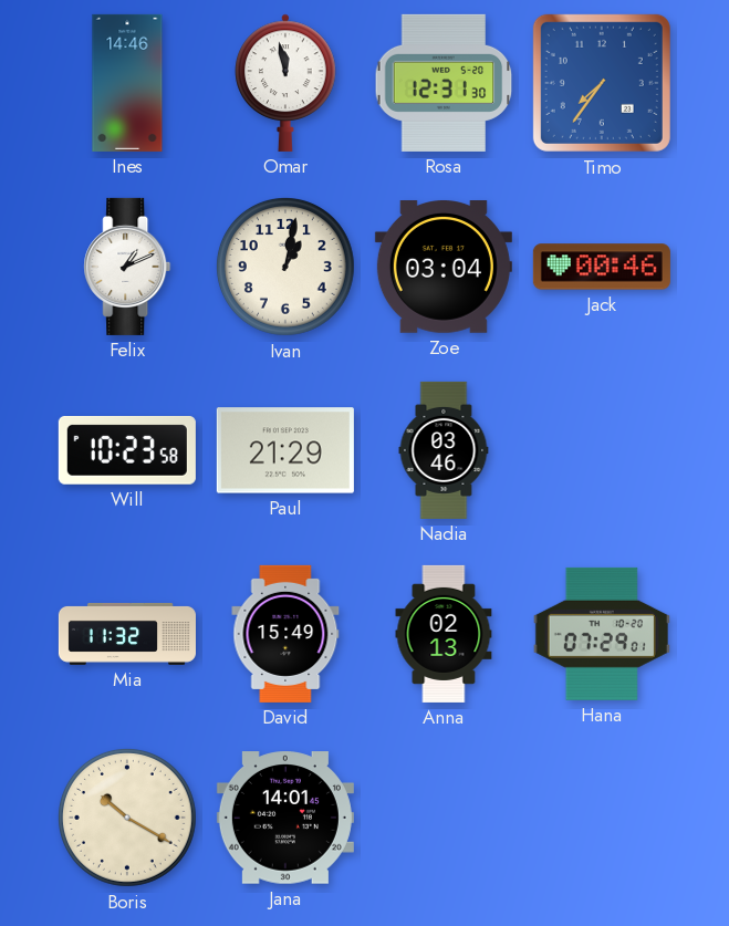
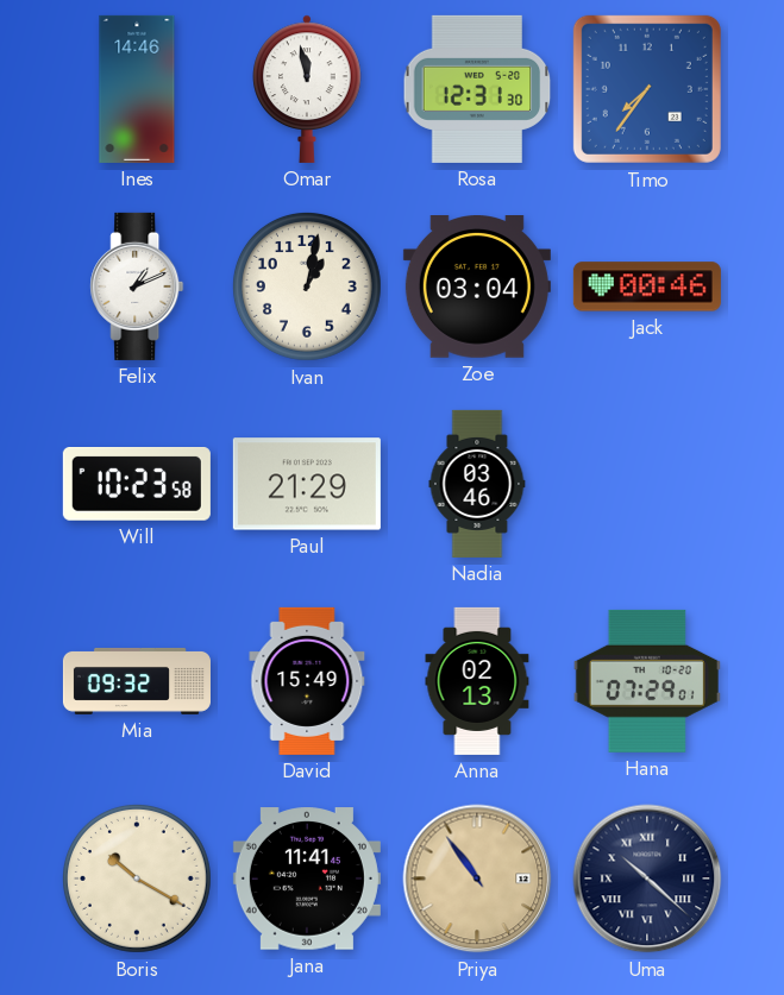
Mia: 11:32 -> 09:32
Jana: 14:01 -> 11:41
Priya: none -> 10:54
Uma: none -> 10:22
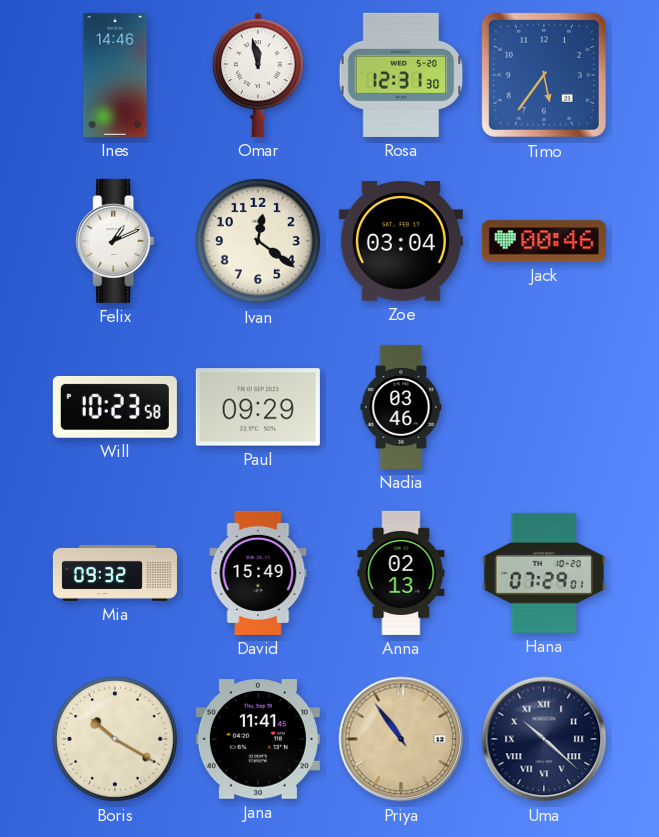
Timo: 7:36 -> 5:36
Ivan: 1:02 -> 12:21
Paul: 21:29 -> 09:29
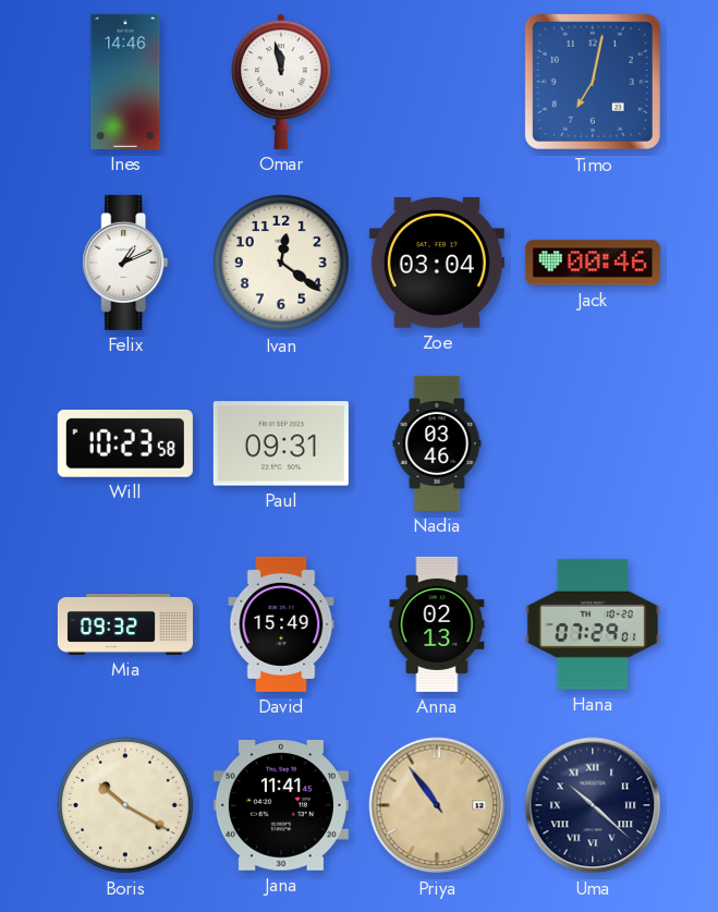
Rosa: 12:31 -> none
Timo: 5:36 -> 7:02
Paul: 09:29 -> 09:31
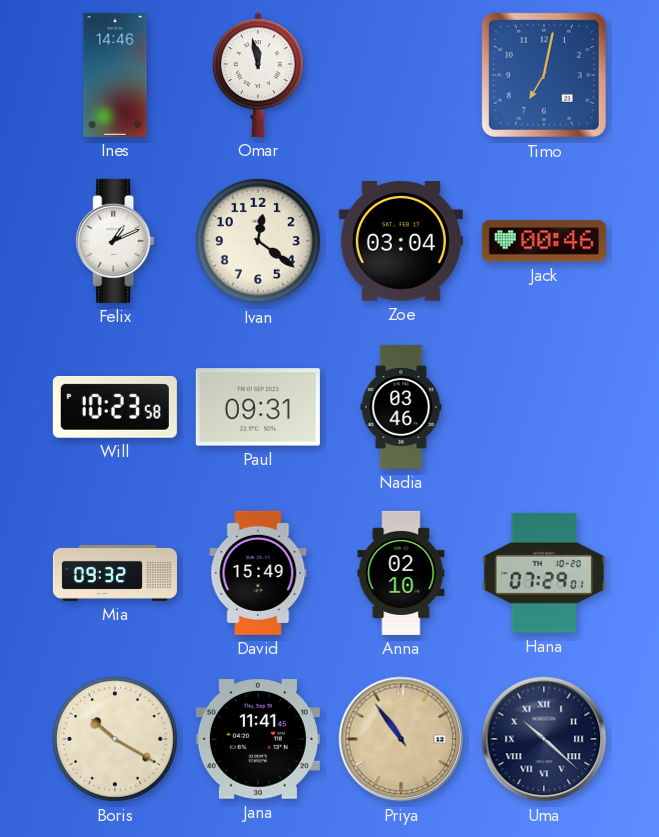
Anna: 02:13 -> 02:10
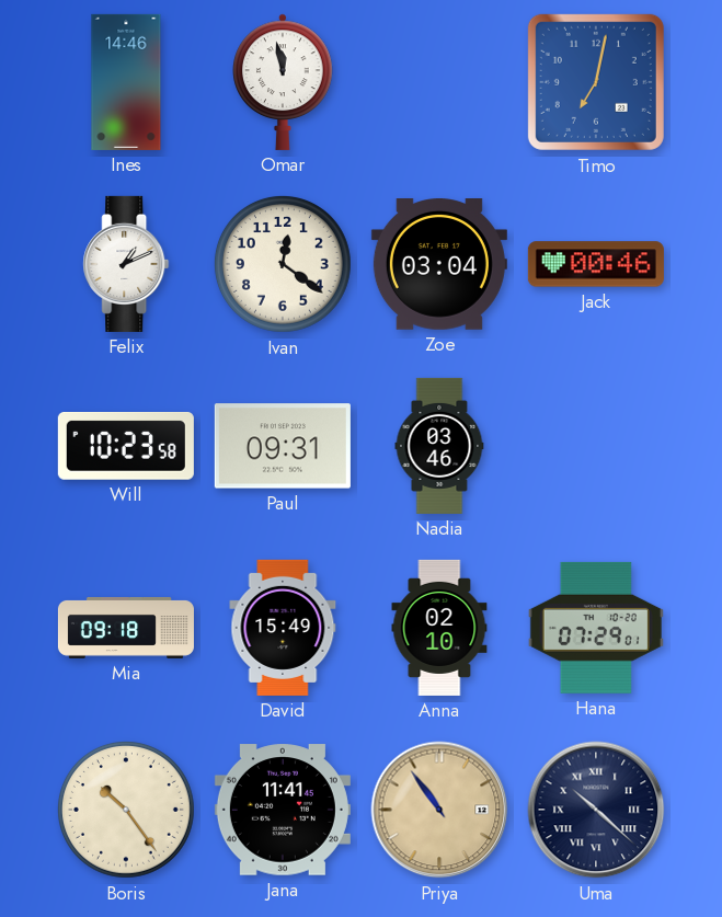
Mia: 09:32 -> 09:18
Boris: 10:20 -> 10:24
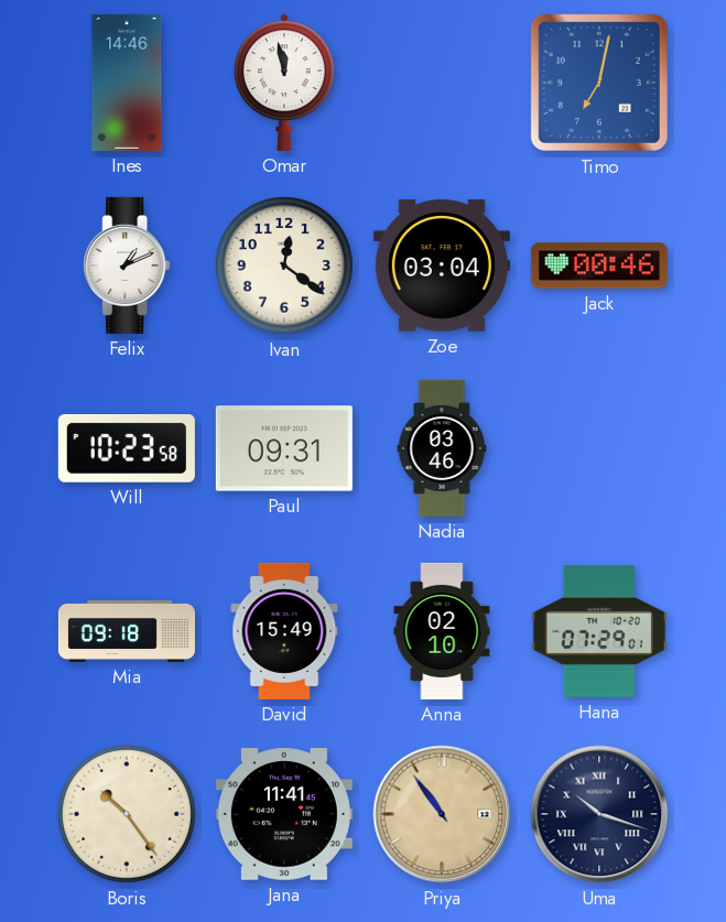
Uma: 10:22 -> 10:18
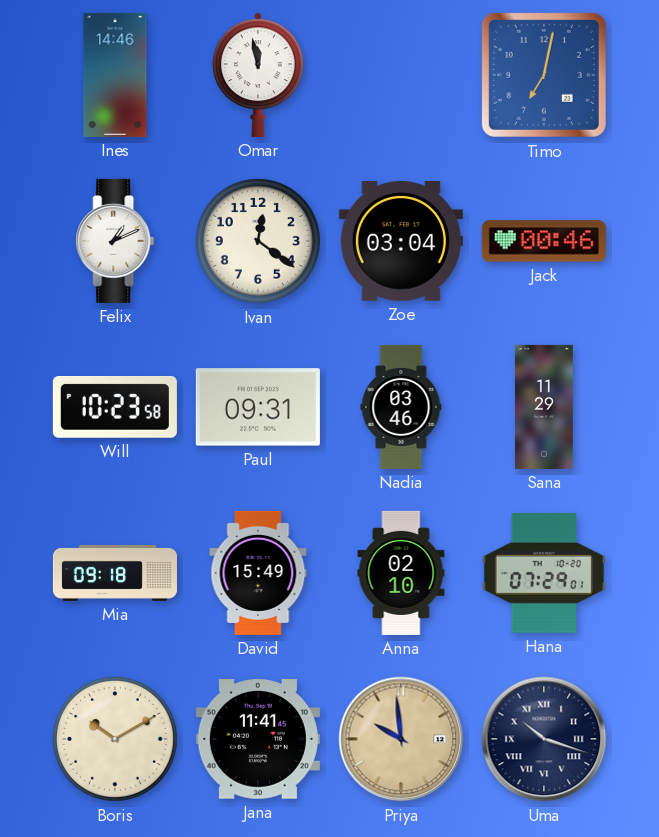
Sana: none -> 11:29
Boris: 10:24 -> 10:10
Priya: 10:54 -> 9:59
